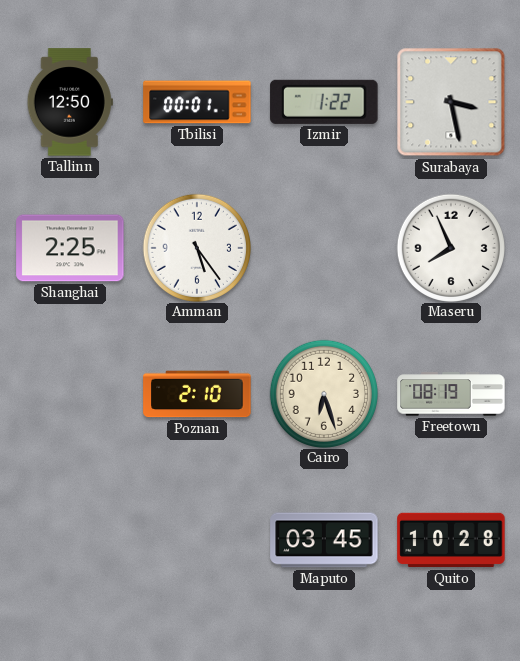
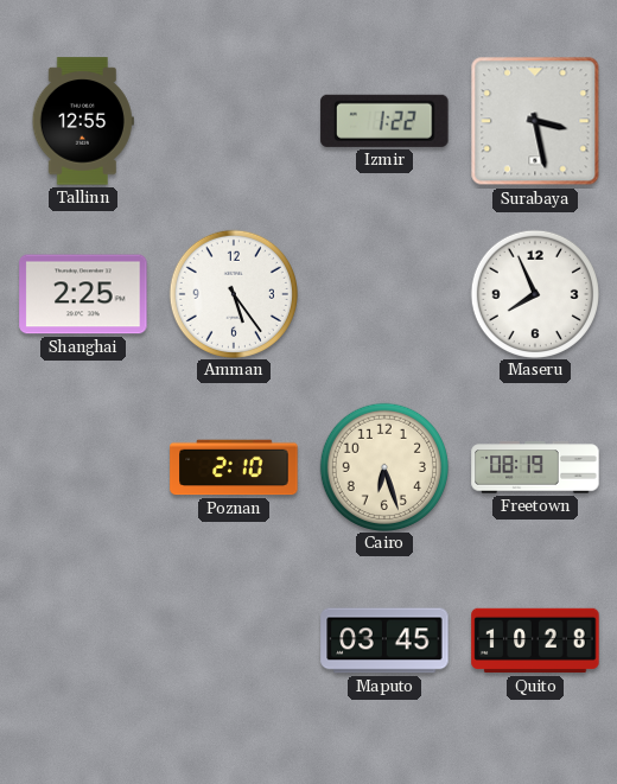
Tallinn: 12:50 -> 12:55
Tbilisi: 00:01 -> none
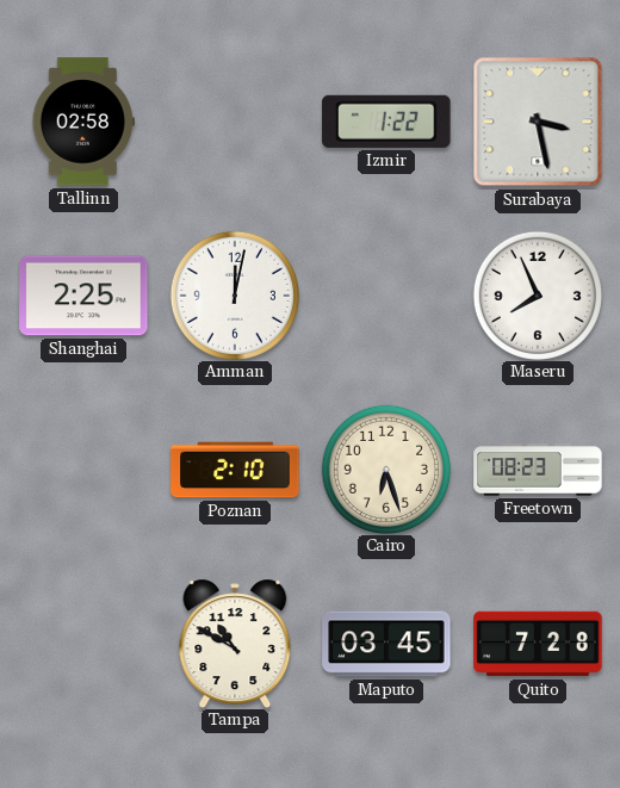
Tallinn: 12:55 -> 02:58
Amman: 5:24 -> 12:02
Freetown: 08:19 -> 08:23
Tampa: none -> 10:50
Quito: 10:28 -> 7:28
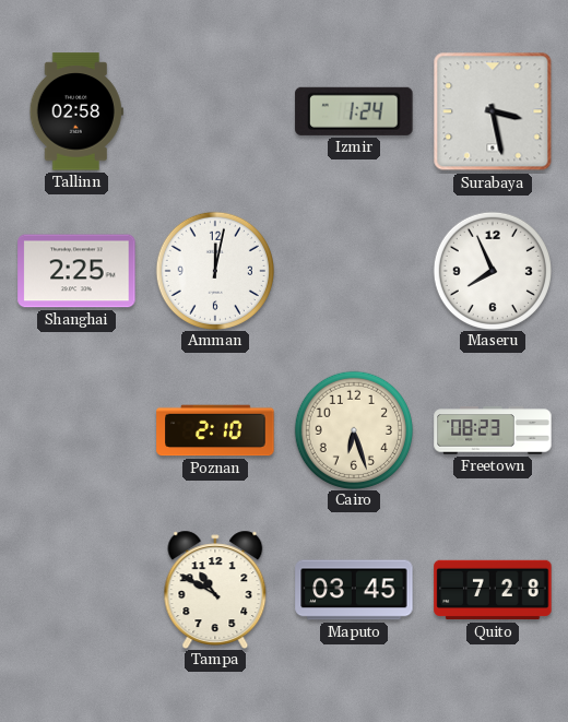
Izmir: 1:22 -> 1:24
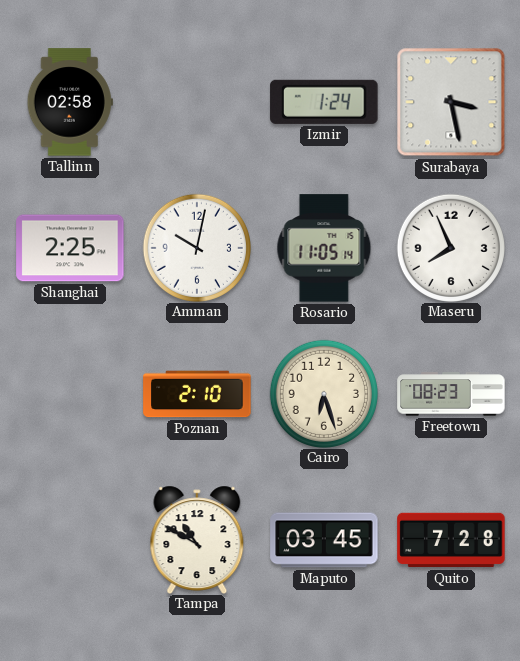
Amman: 12:02 -> 10:02
Rosario: none -> 11:05
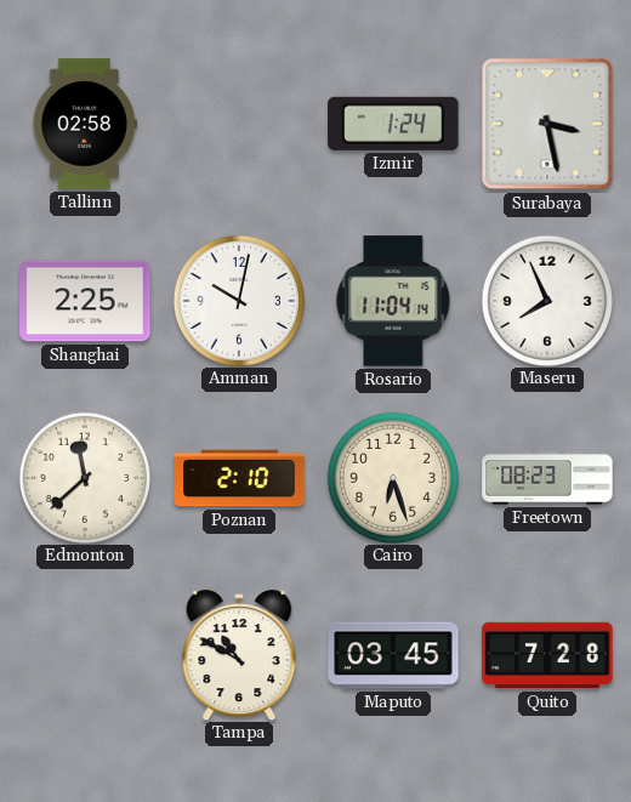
Rosario: 11:05 -> 11:04
Edmonton: none -> 11:38
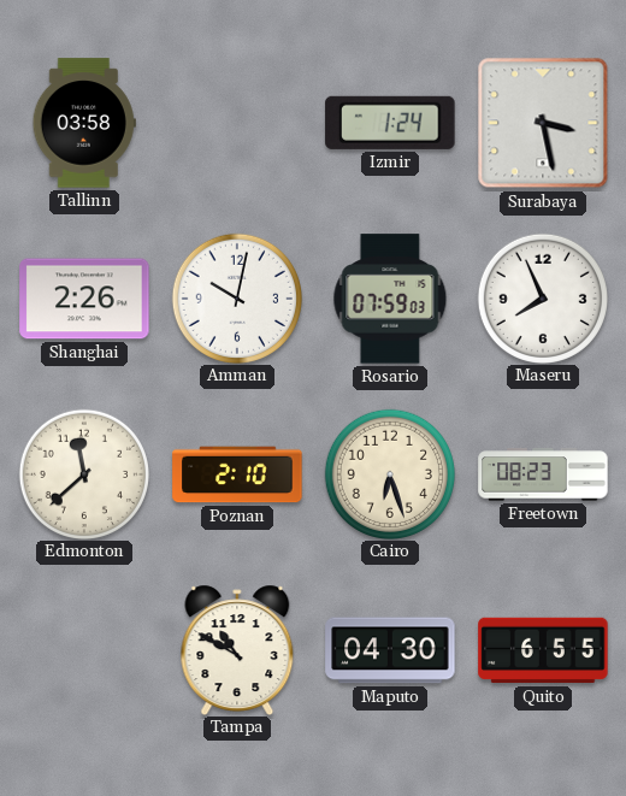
Tallinn: 02:58 -> 03:58
Shanghai: 2:25 -> 2:26
Rosario: 11:04 -> 07:59
Maputo: 03:45 -> 04:30
Quito: 7:28 -> 6:55
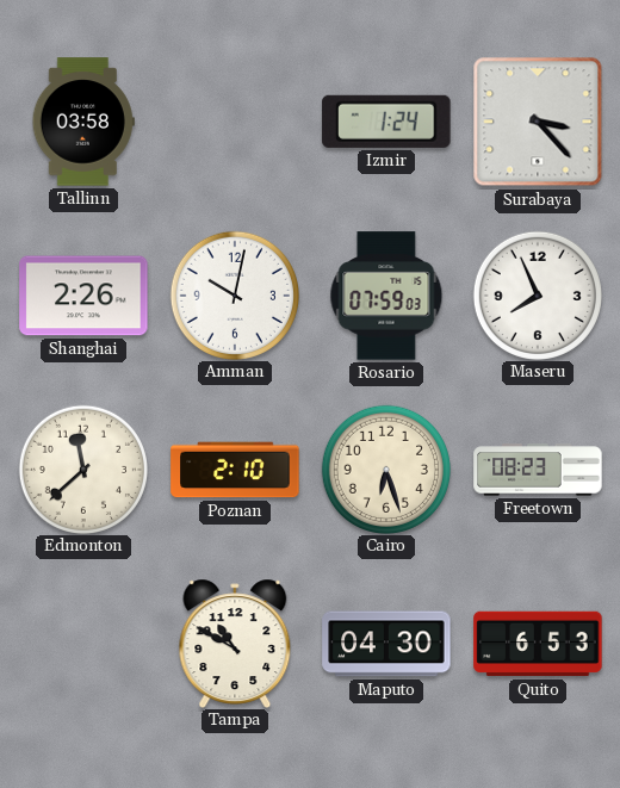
Surabaya: 3:28 -> 3:23
Quito: 6:55 -> 6:53
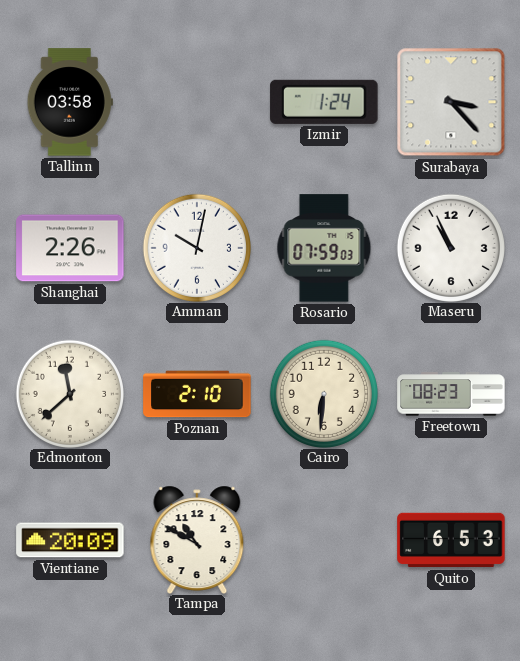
Maseru: 7:56 -> 10:56
Cairo: 6:27 -> 6:31
Vientiane: none -> 20:09
Maputo: 04:30 -> none
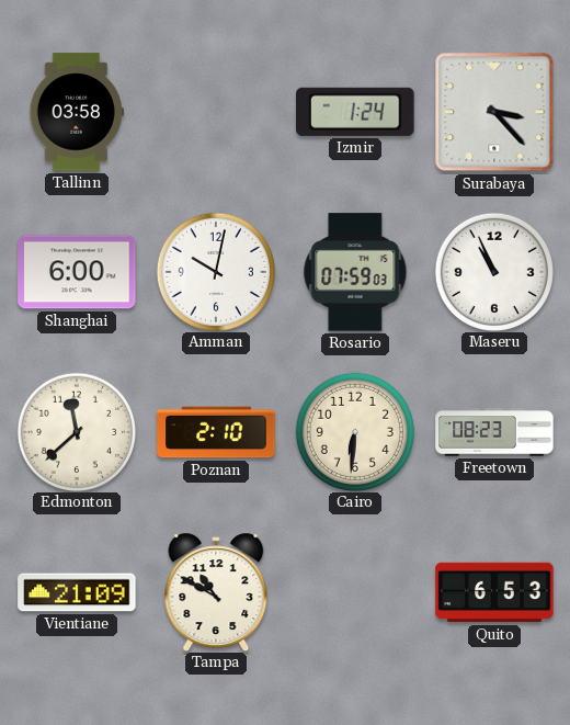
Shanghai: 2:26 -> 6:00
Vientiane: 20:09 -> 21:09
